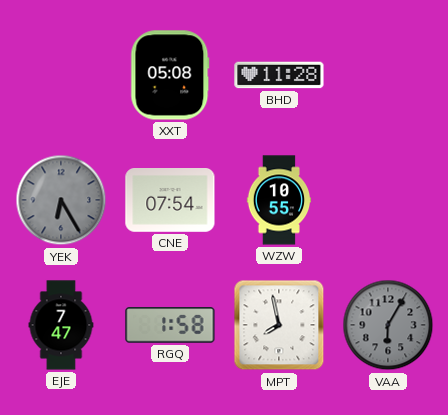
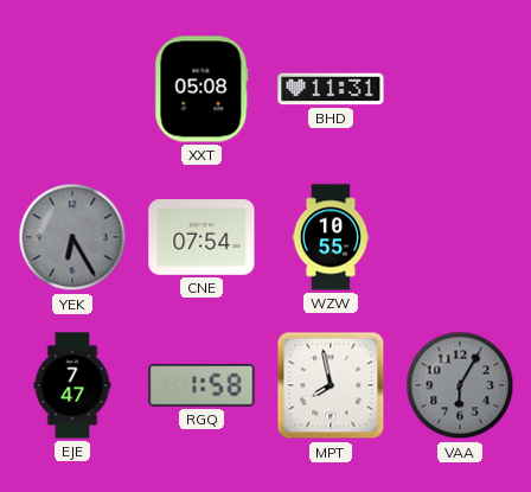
BHD: 11:28 -> 11:31
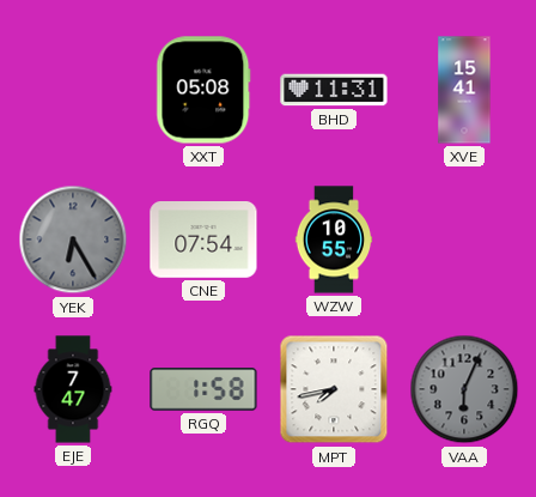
XVE: none -> 15:41
MPT: 7:58 -> 7:43
VAA: 6:05 -> 6:04
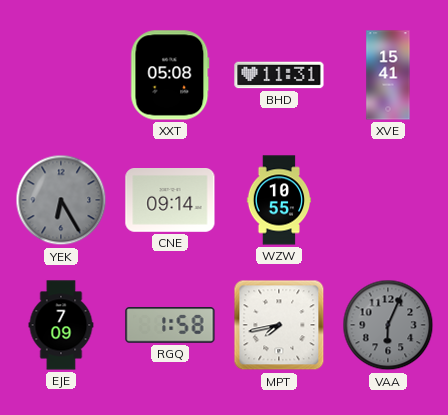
CNE: 07:54 -> 09:14
EJE: 7:47 -> 7:09
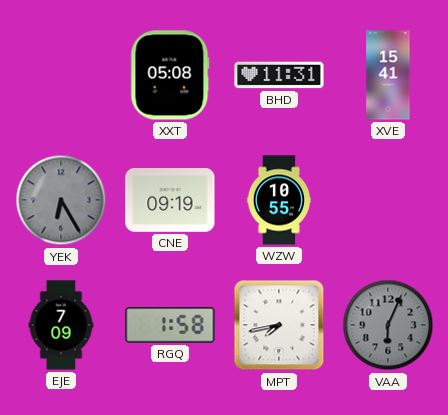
CNE: 09:14 -> 09:19
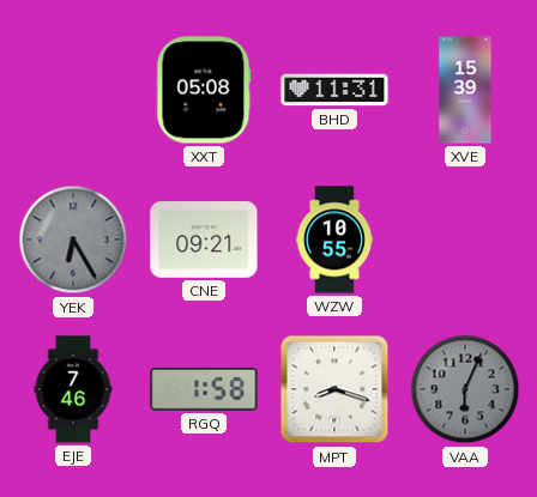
XVE: 15:41 -> 15:39
CNE: 09:19 -> 09:21
EJE: 7:09 -> 7:46
MPT: 7:43 -> 8:18
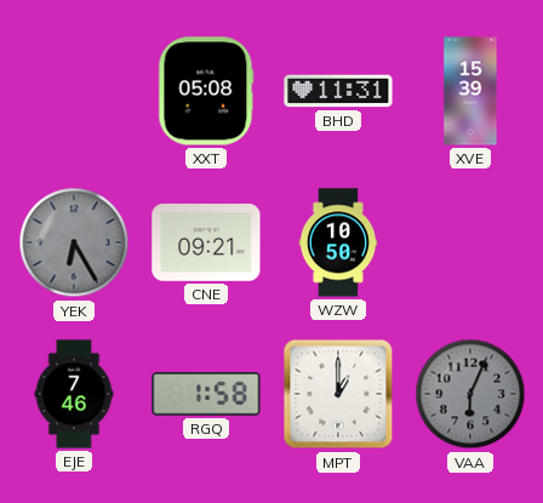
WZW: 10:55 -> 10:50
MPT: 8:18 -> 1:00
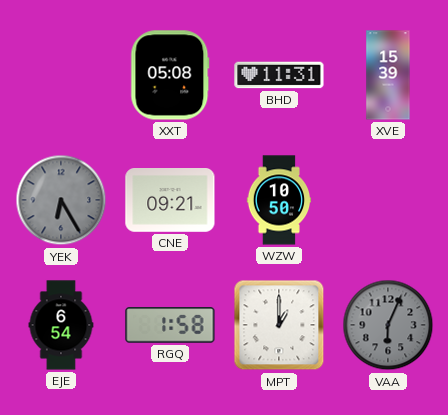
EJE: 7:46 -> 6:54
